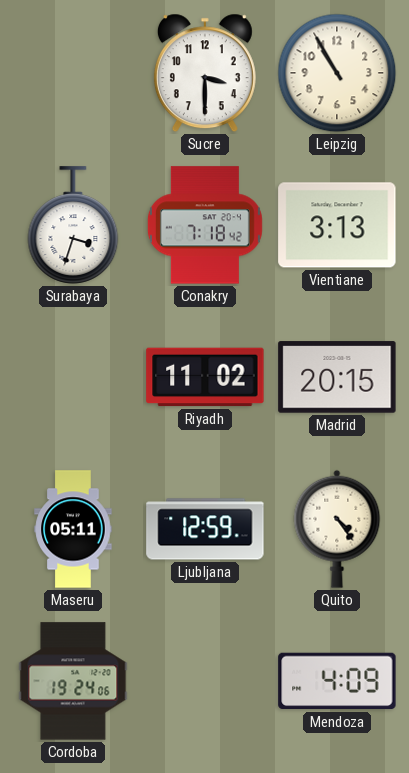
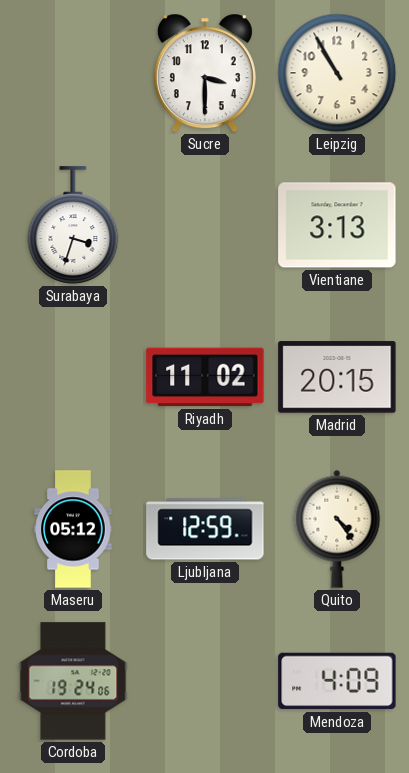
Conakry: 7:18 -> none
Maseru: 05:11 -> 05:12
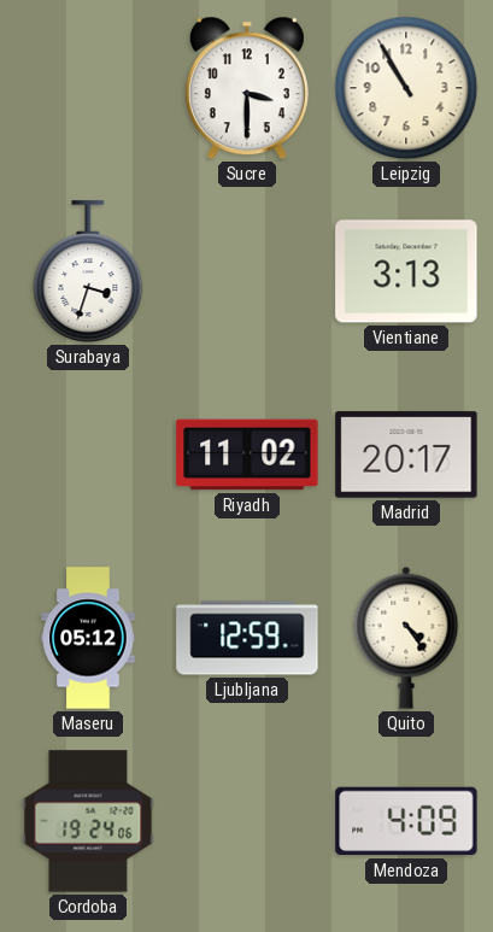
Madrid: 20:15 -> 20:17
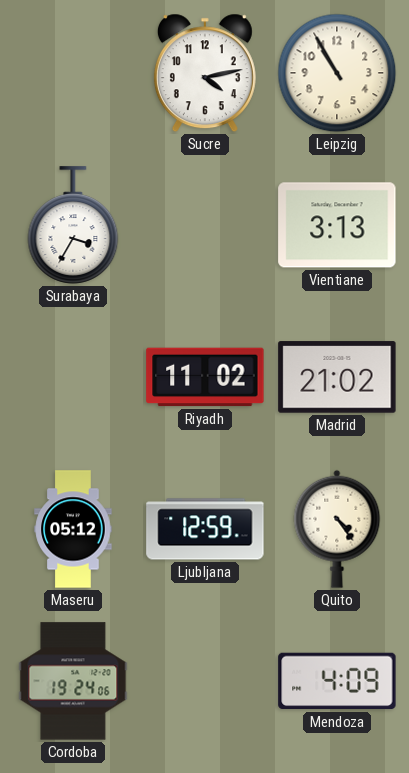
Sucre: 3:30 -> 4:13
Surabaya: 3:33 -> 3:35
Madrid: 20:17 -> 21:02
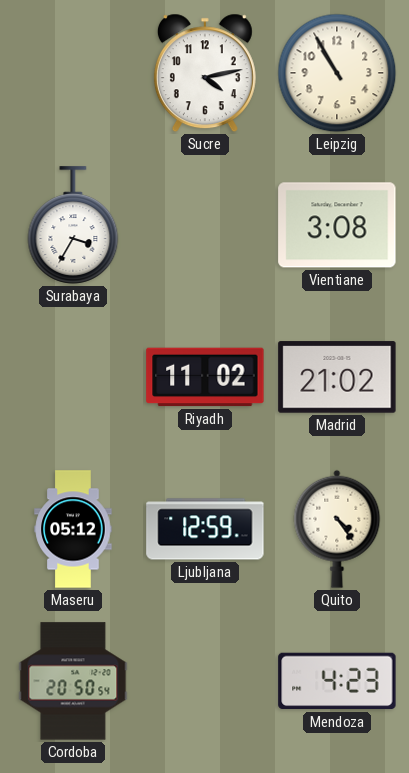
Vientiane: 3:13 -> 3:08
Cordoba: 19:24 -> 20:50
Mendoza: 4:09 -> 4:23
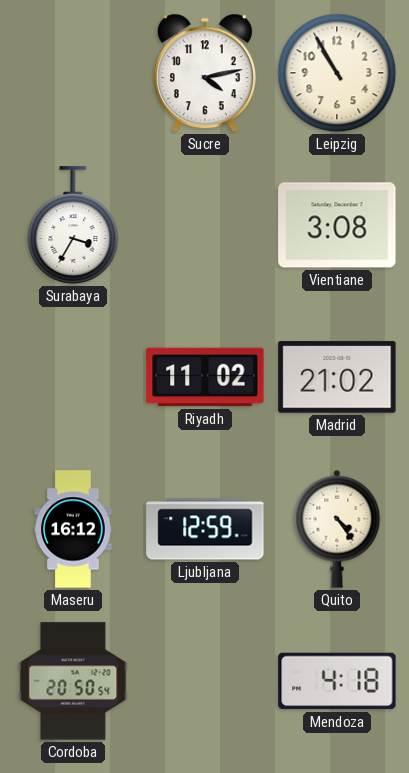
Maseru: 05:12 -> 16:12
Mendoza: 4:23 -> 4:18
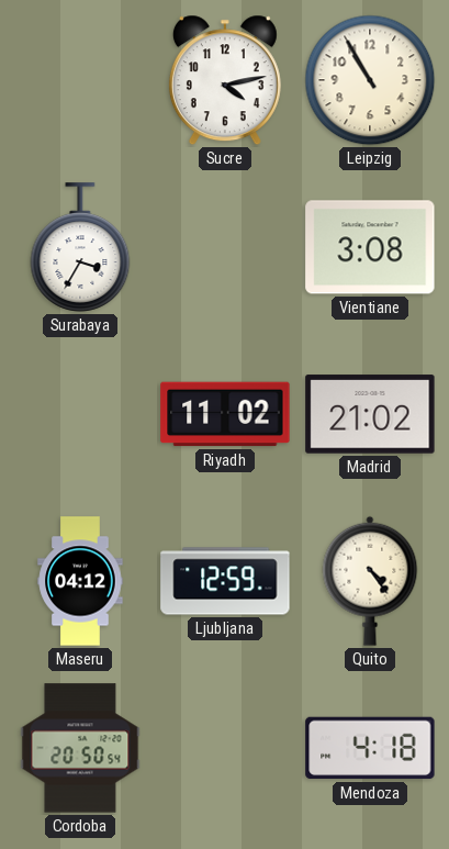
Maseru: 16:12 -> 04:12
